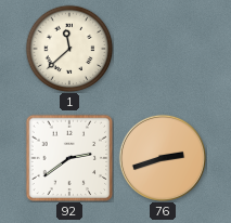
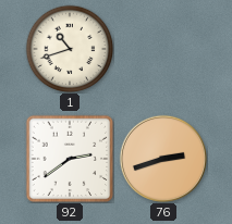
1: 11:38 -> 10:42
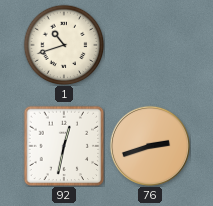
92: 2:39 -> 12:32
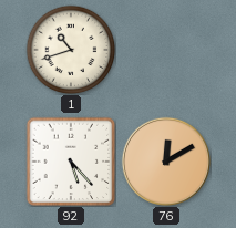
92: 12:32 -> 5:23
76: 2:42 -> 12:10
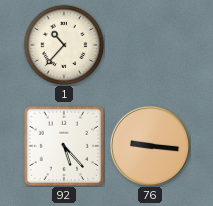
1: 10:42 -> 10:37
76: 12:10 -> 9:16
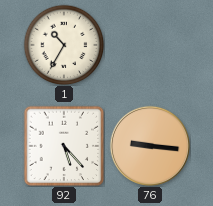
1: 10:37 -> 10:35
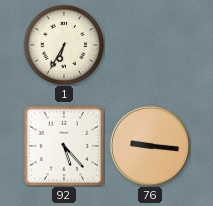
1: 10:35 -> 6:35
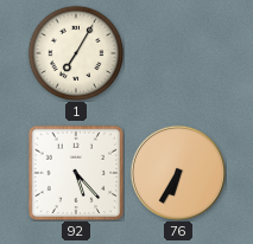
1: 6:35 -> 7:05
76: 9:16 -> 6:35
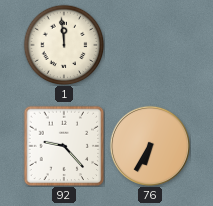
1: 7:05 -> 11:59
92: 5:23 -> 9:23
